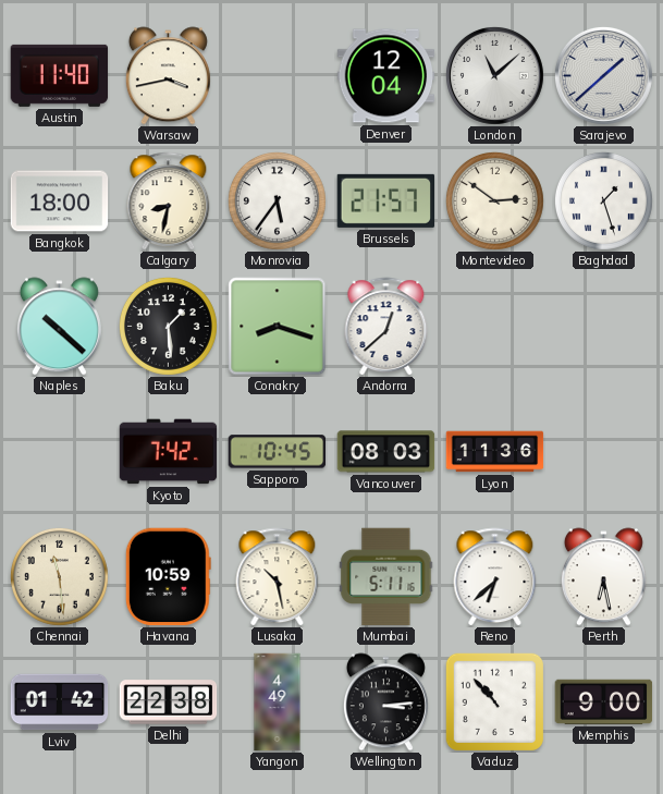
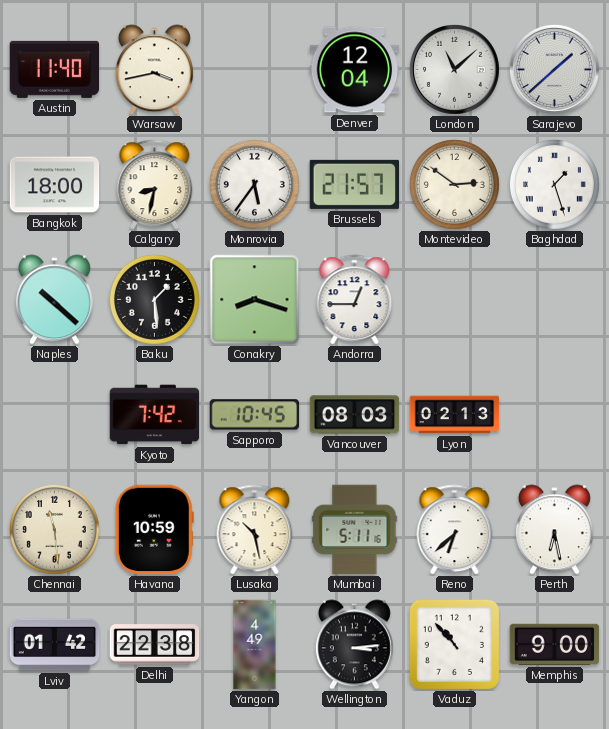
Andorra: 12:38 -> 12:45
Lyon: 11:36 -> 02:13
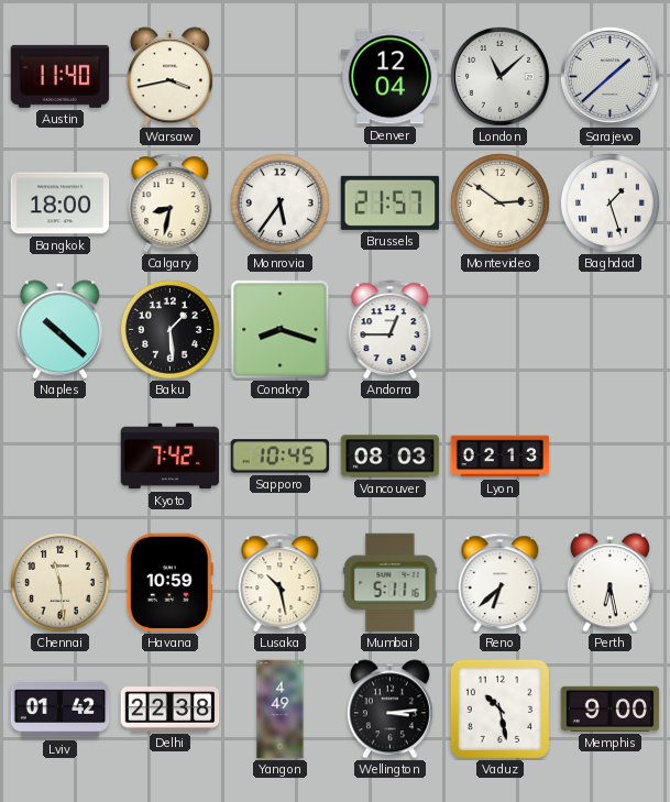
Vaduz: 10:53 -> 10:28
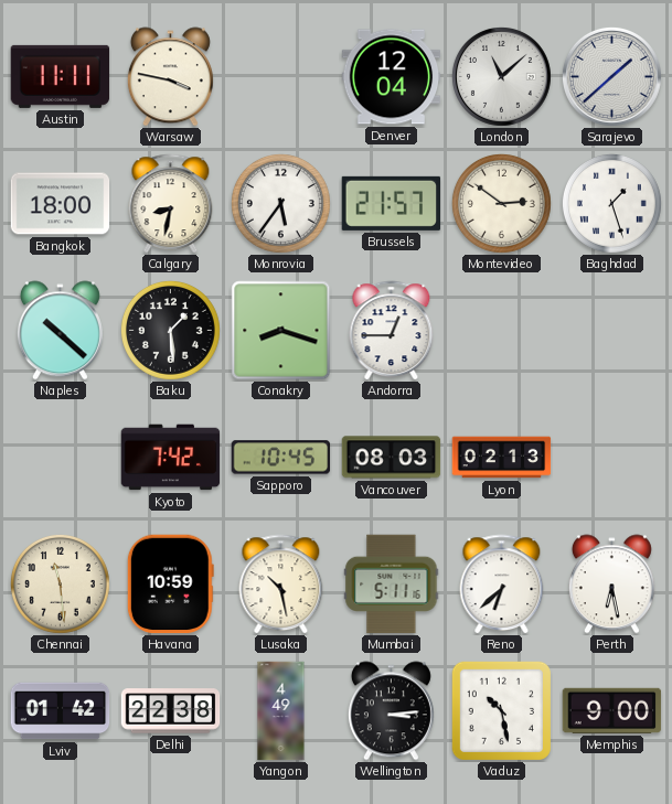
Austin: 11:40 -> 11:11
Warsaw: 3:43 -> 3:47
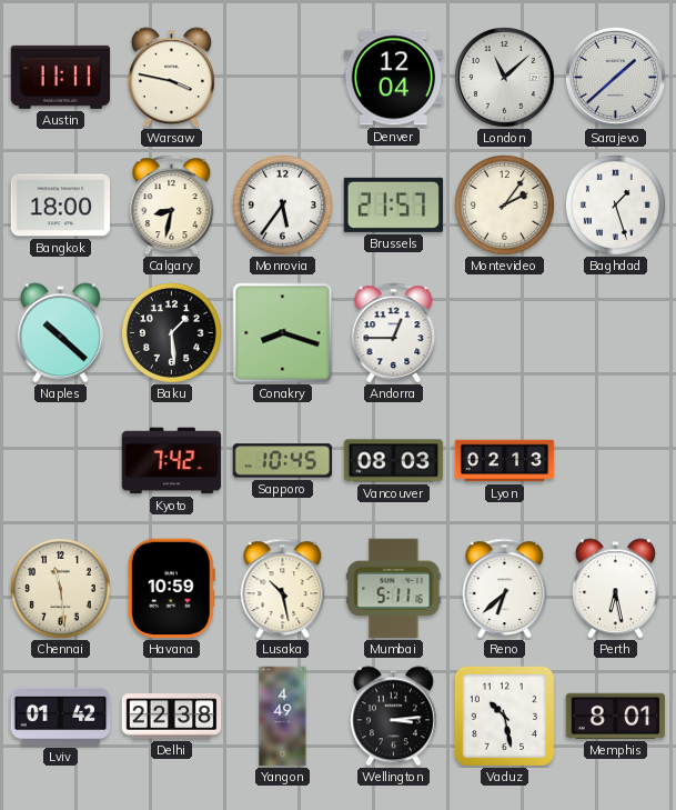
Montevideo: 2:51 -> 2:06
Memphis: 9:00 -> 8:01
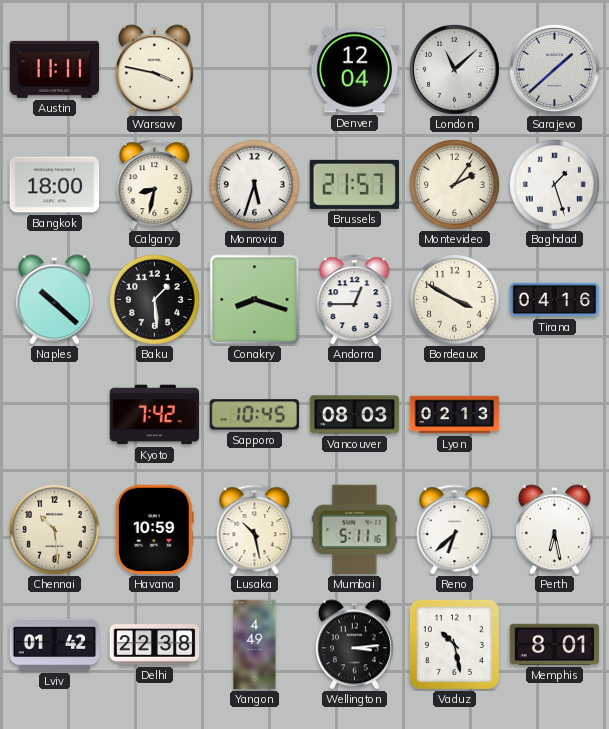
Monrovia: 5:36 -> 5:33
Bordeaux: none -> 3:50
Tirana: none -> 04:16
Chennai: 11:29 -> 10:29
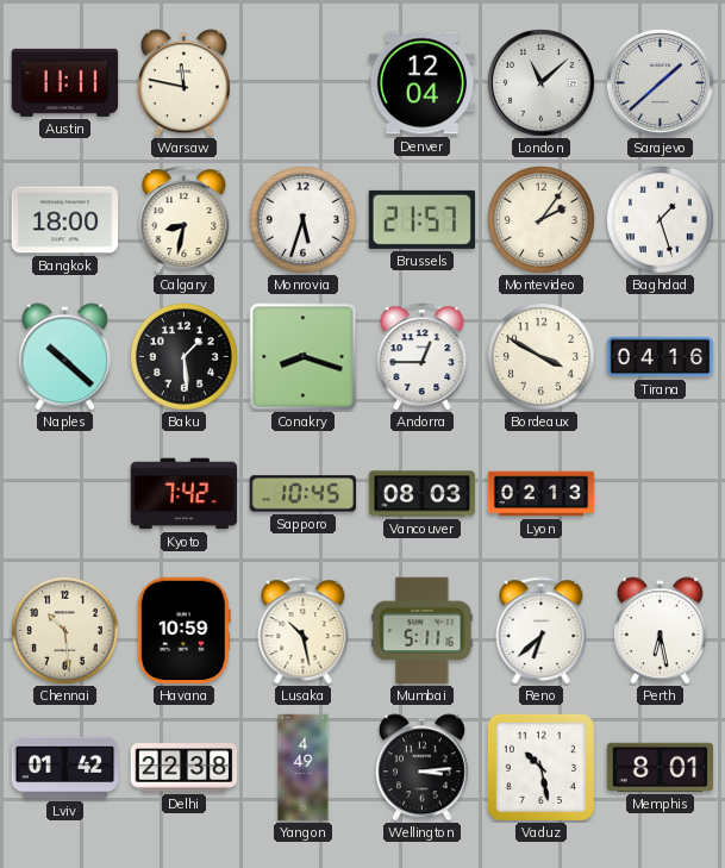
Warsaw: 3:47 -> 11:47
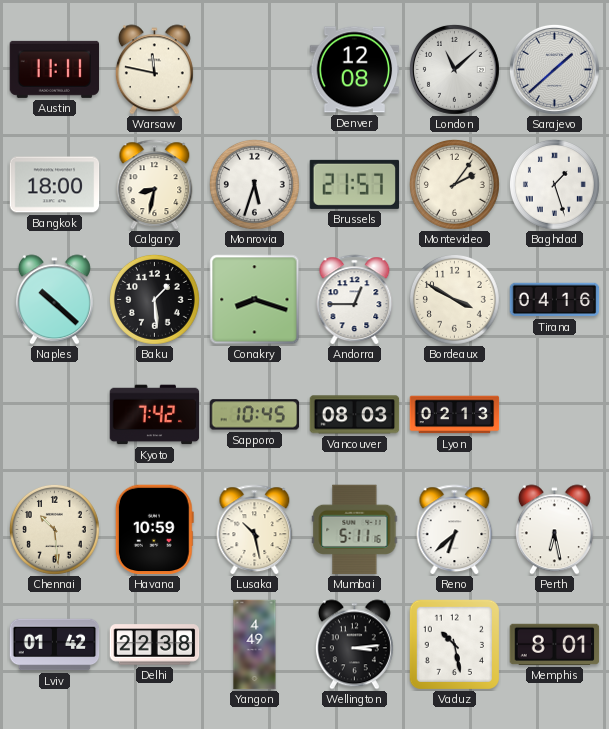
Denver: 12:04 -> 12:08
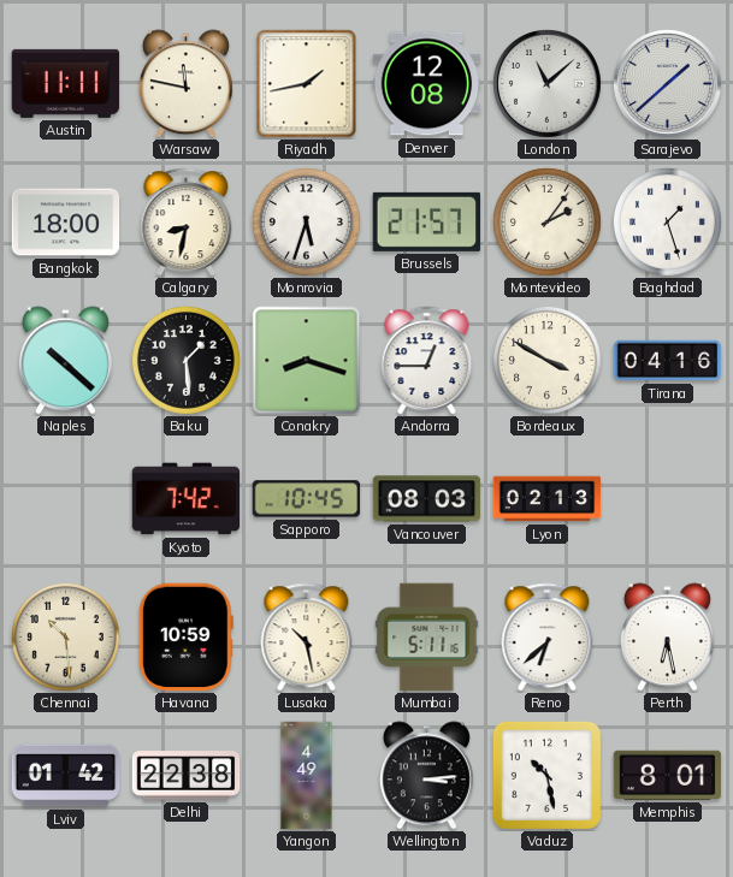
Riyadh: none -> 1:43
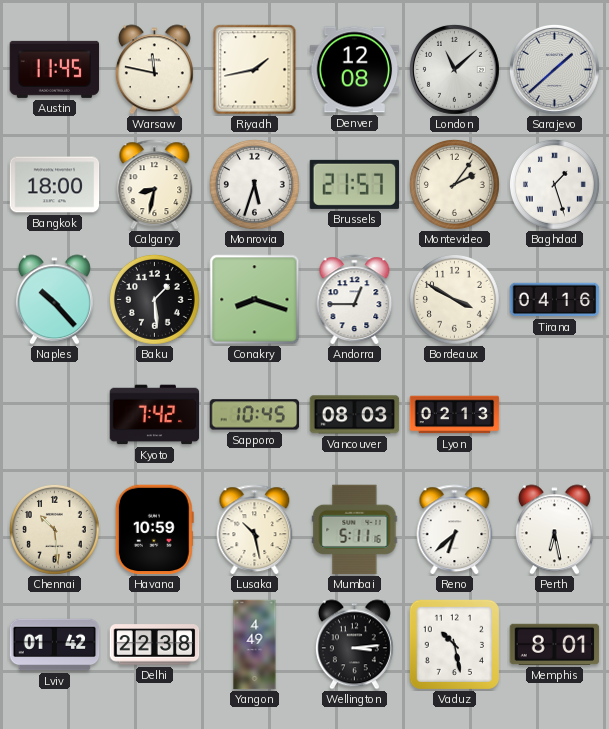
Austin: 11:11 -> 11:45
Naples: 10:22 -> 10:23
